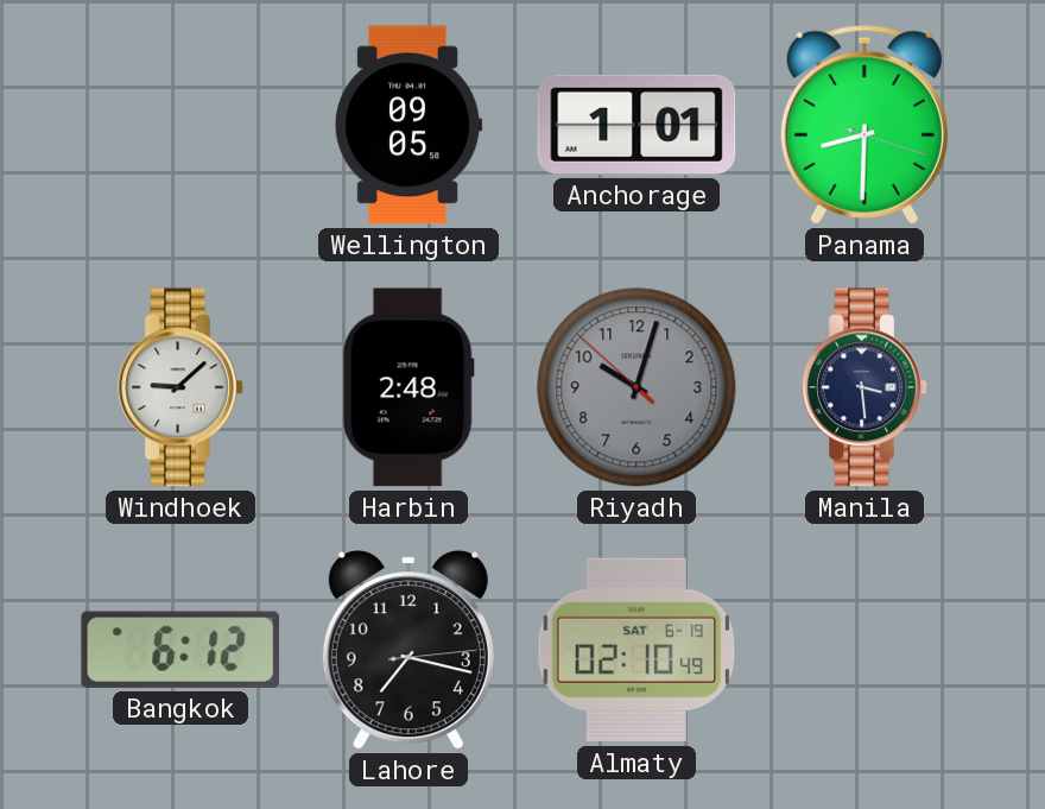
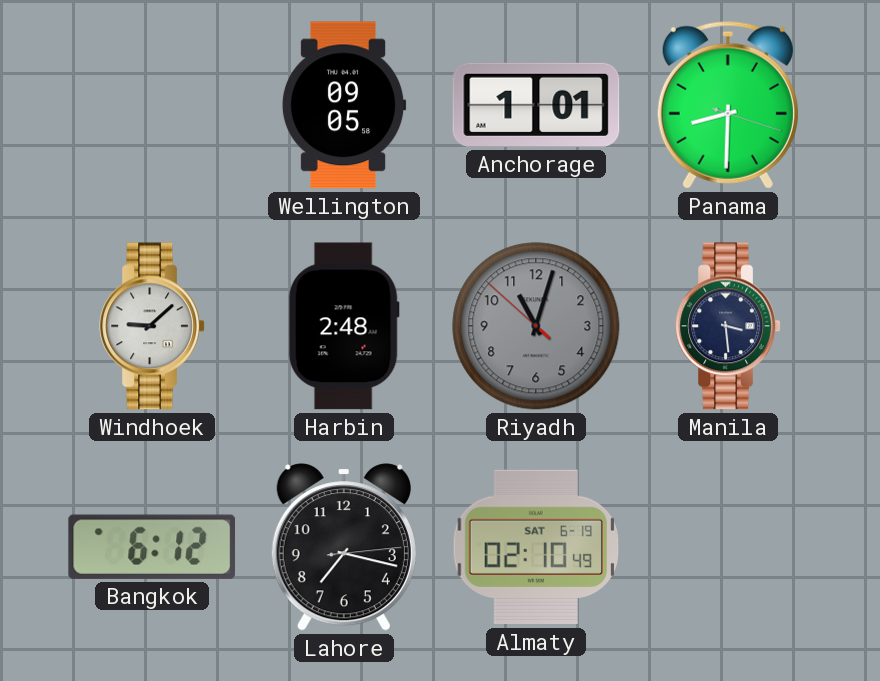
Riyadh: 10:02 -> 11:02
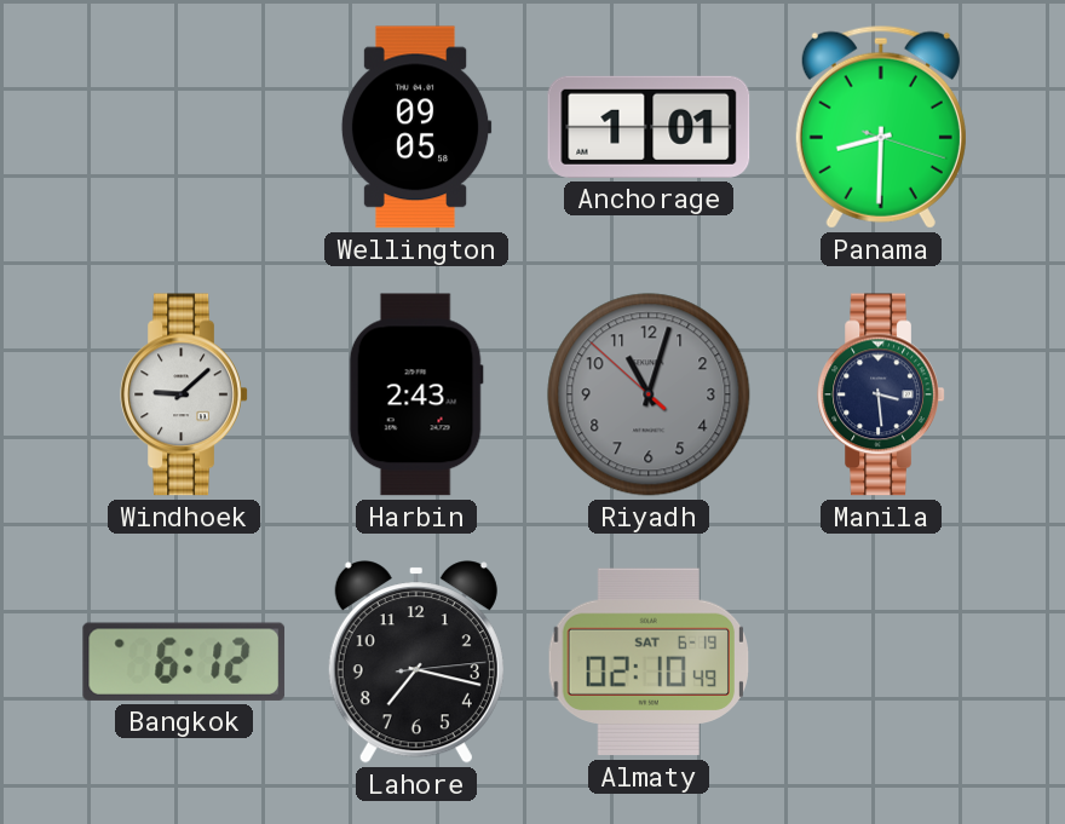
Harbin: 2:48 -> 2:43
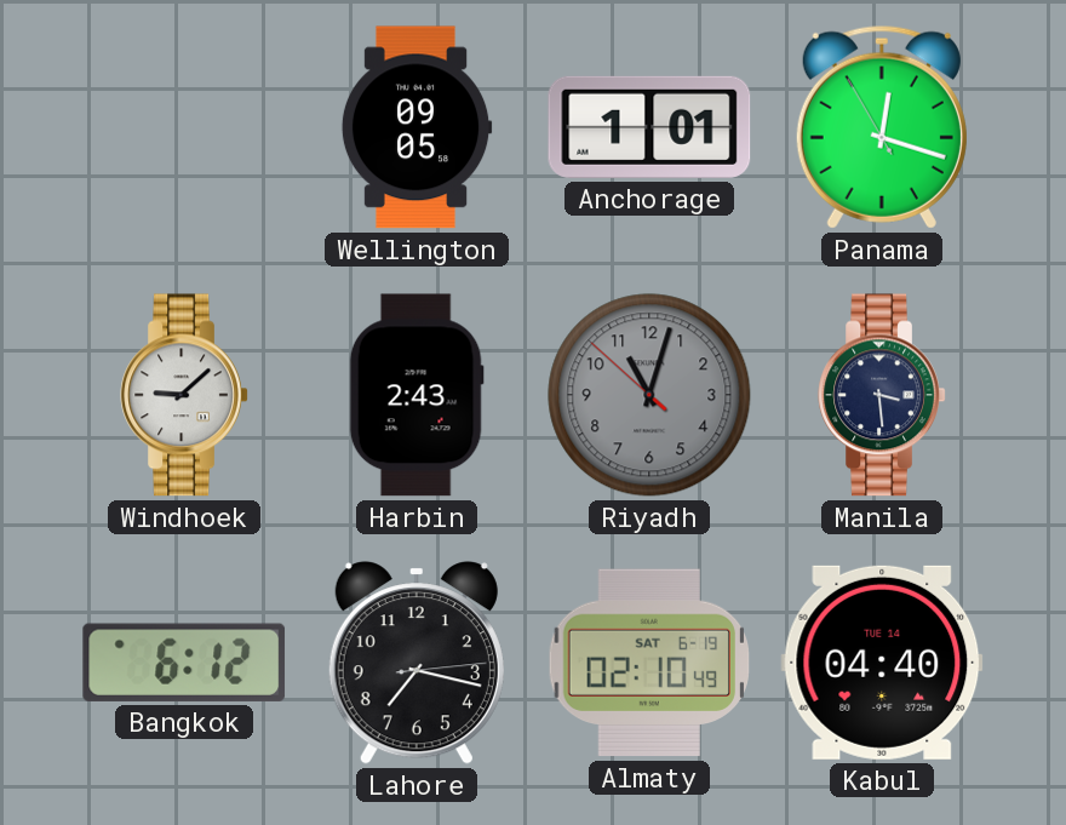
Panama: 8:30 -> 12:17
Kabul: none -> 04:40
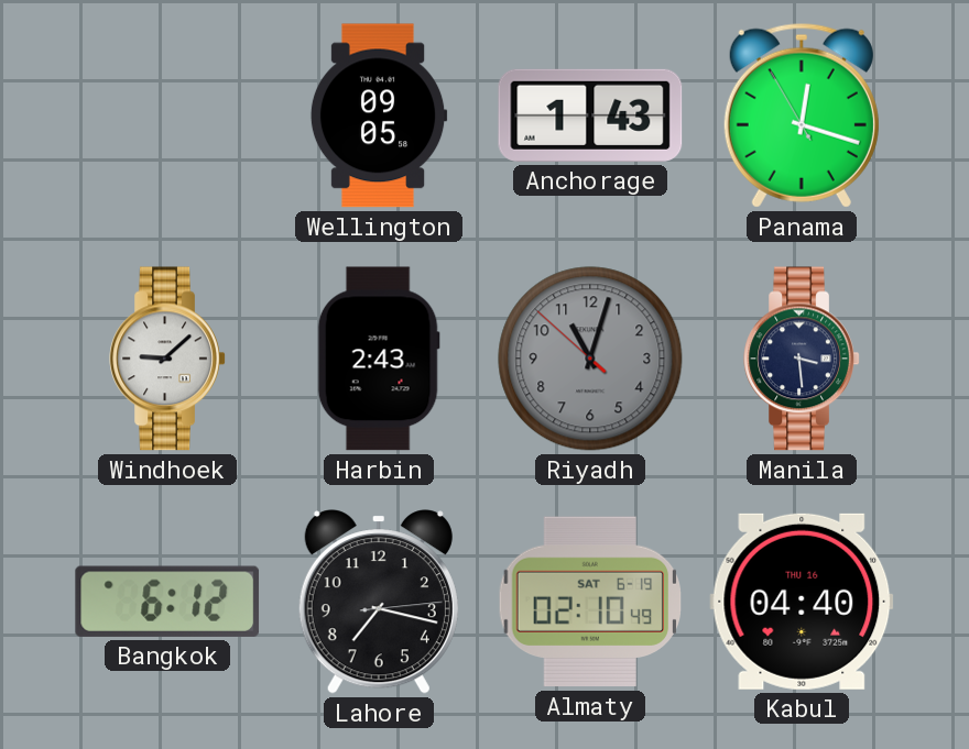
Anchorage: 1:01 -> 1:43
Kabul date: TUE 14 -> THU 16
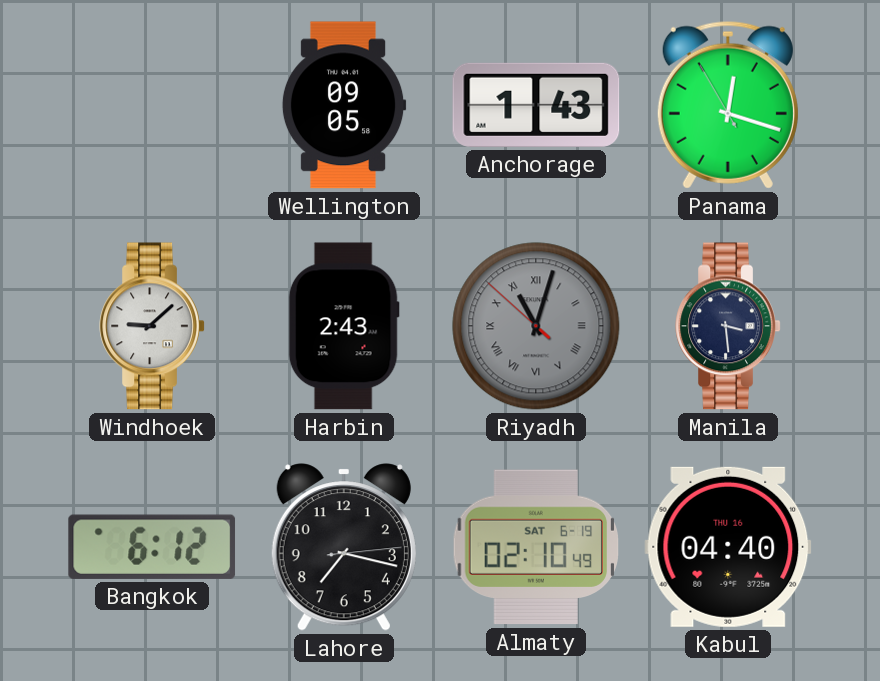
Riyadh numerals: Arabic -> Roman
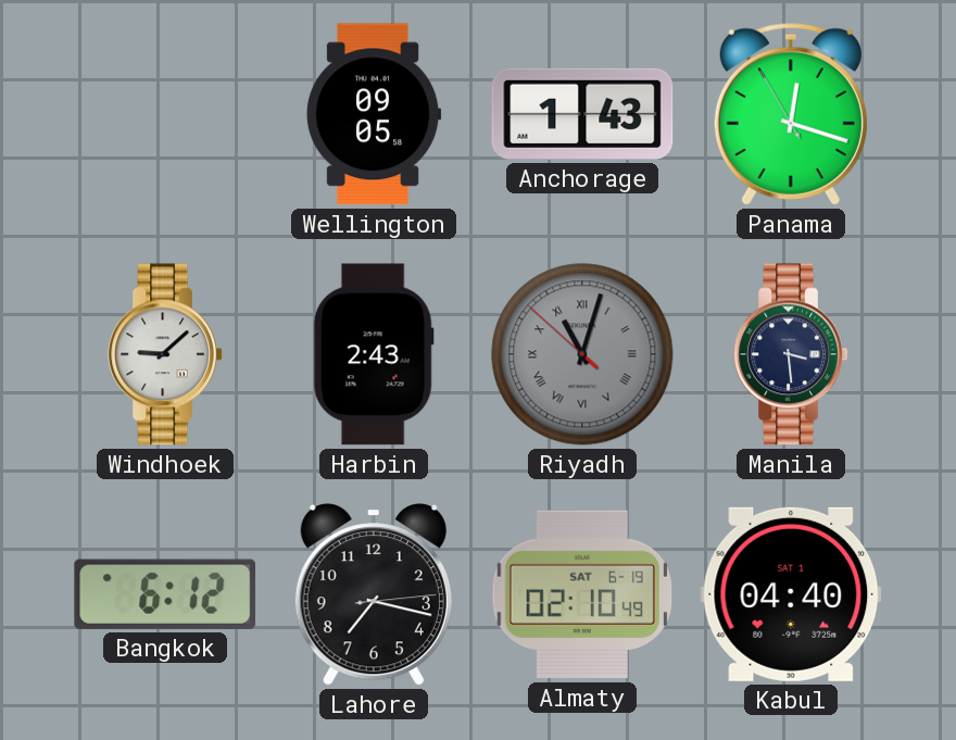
Kabul date: THU 16 -> SAT 1
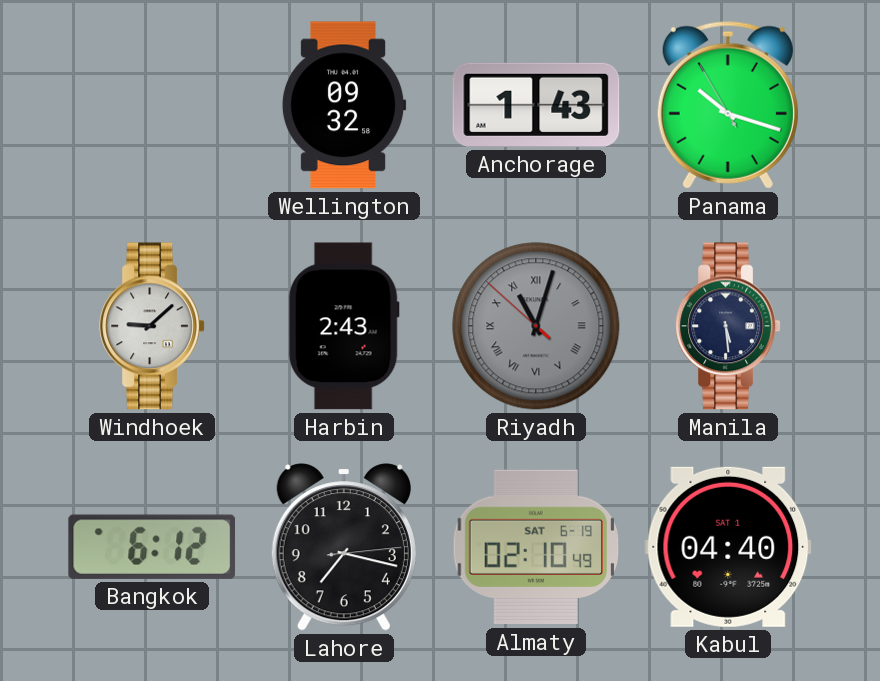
Wellington: 09:05 -> 09:32
Panama: 12:17 -> 10:17
Manila: 3:29 -> 5:29
